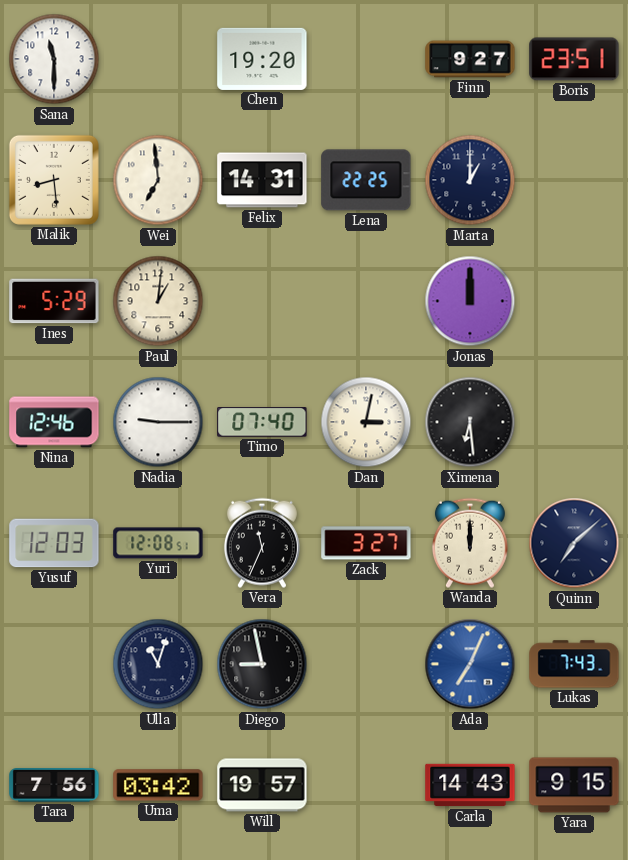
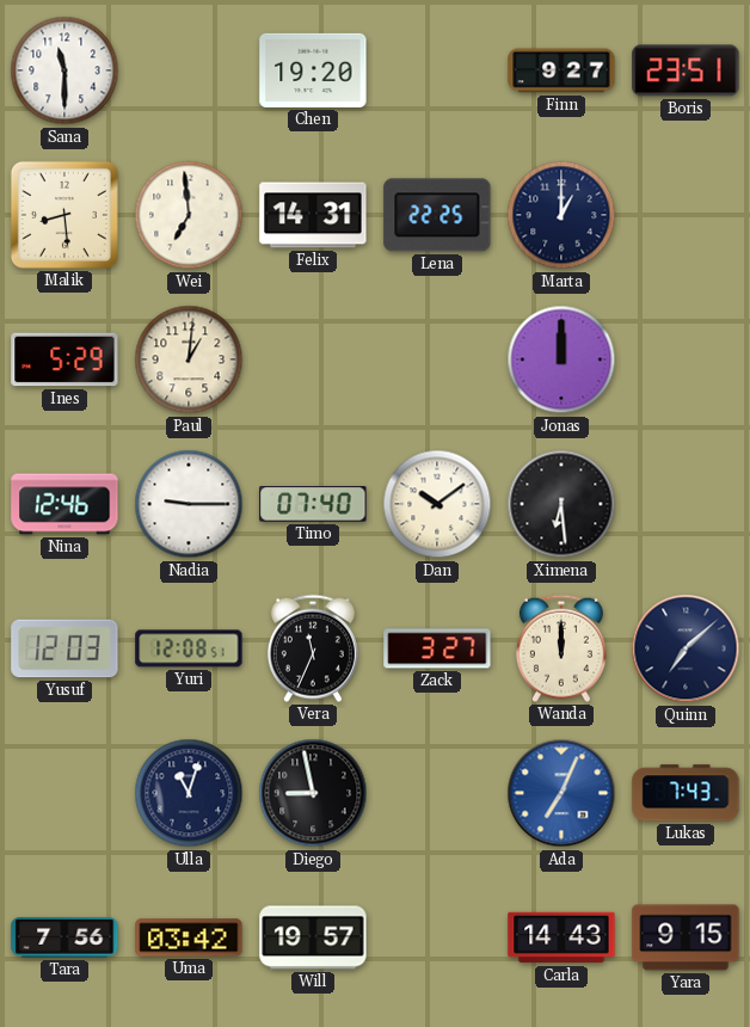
Dan: 3:02 -> 10:09
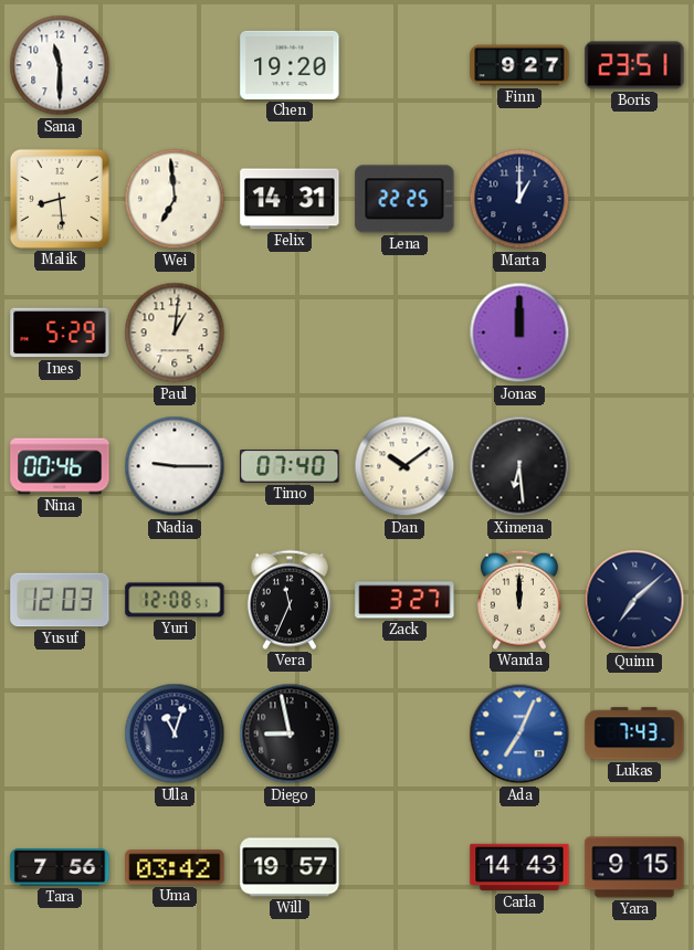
Nina: 12:46 -> 00:46
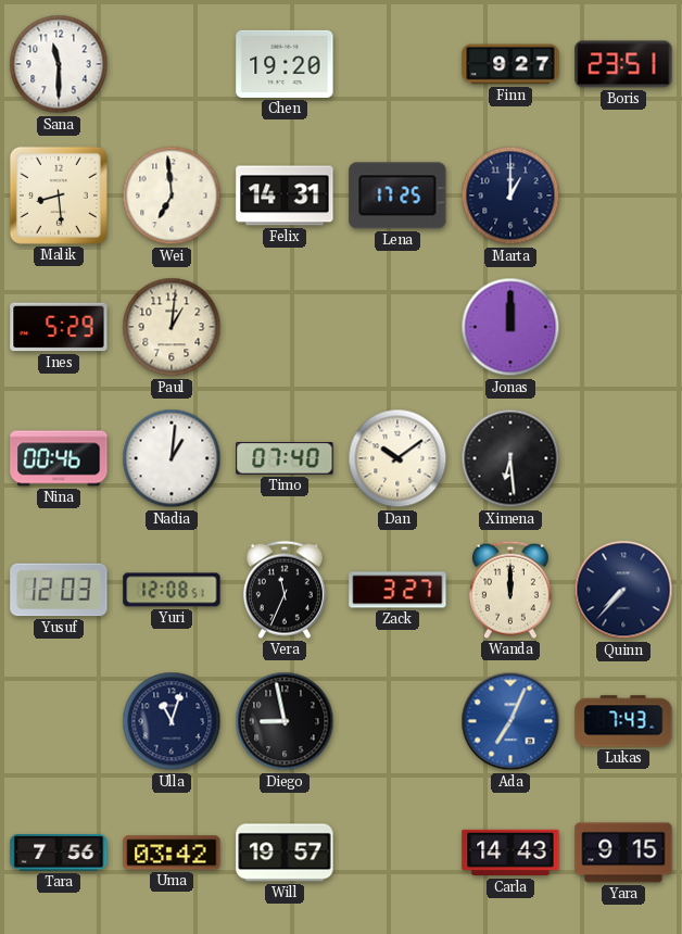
Lena: 22:25 -> 17:25
Nadia: 9:15 -> 1:01
Quinn: 7:08 -> 7:37
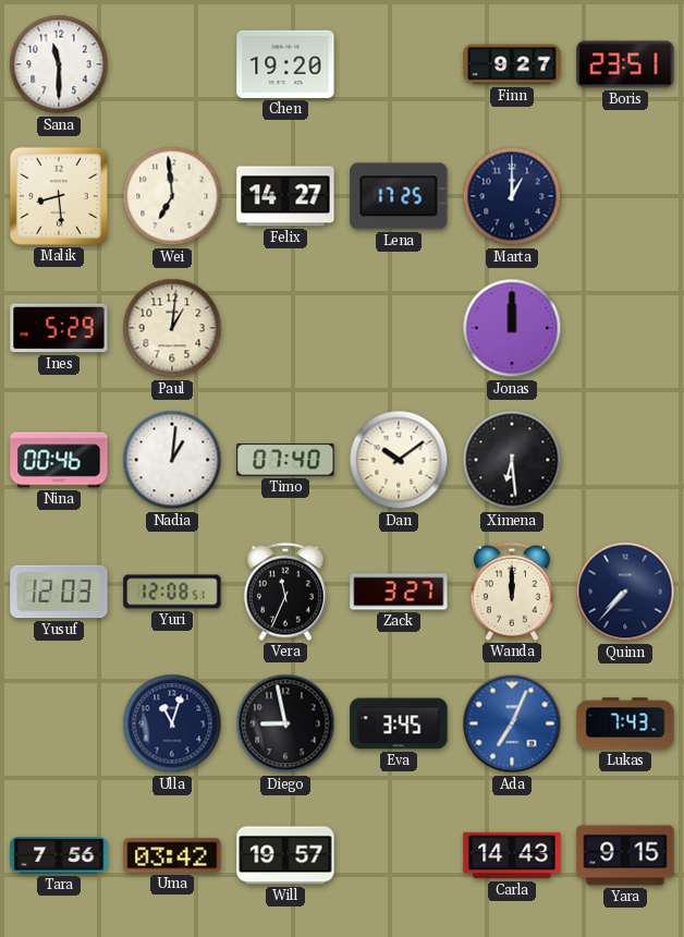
Felix: 14:31 -> 14:27
Eva: none -> 3:45
